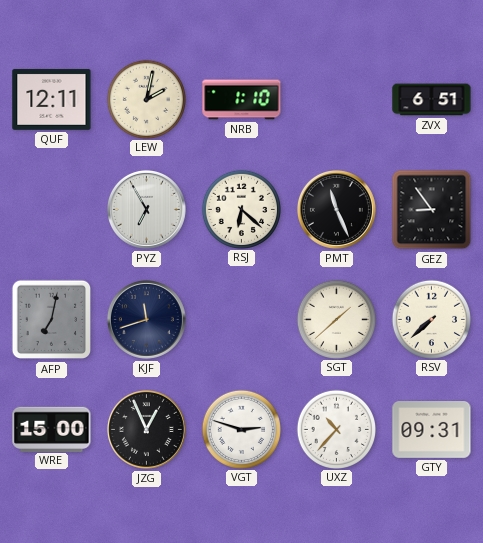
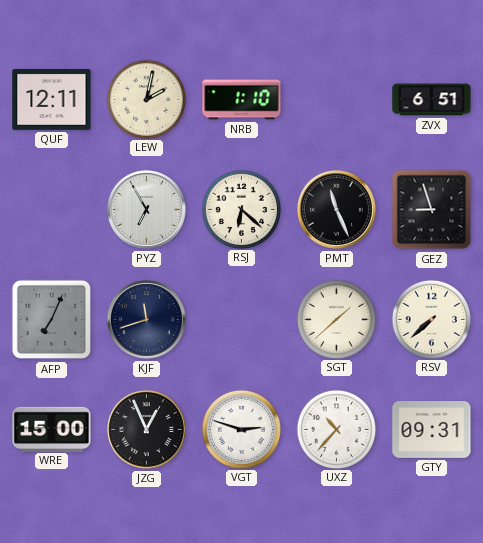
GEZ: 8:54 -> 8:57
AFP: 7:02 -> 7:04
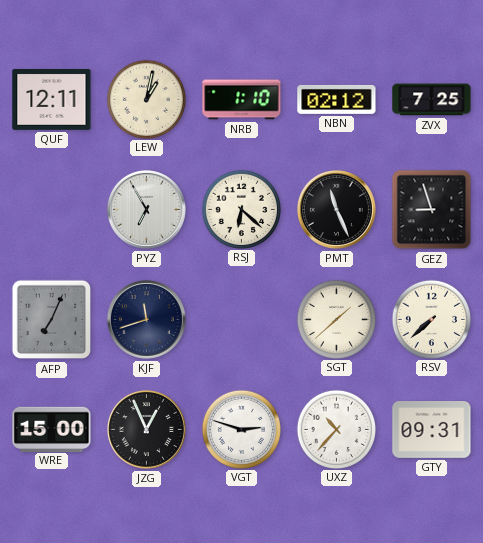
LEW: 2:02 -> 1:02
NBN: none -> 02:12
ZVX: 6:51 -> 7:25
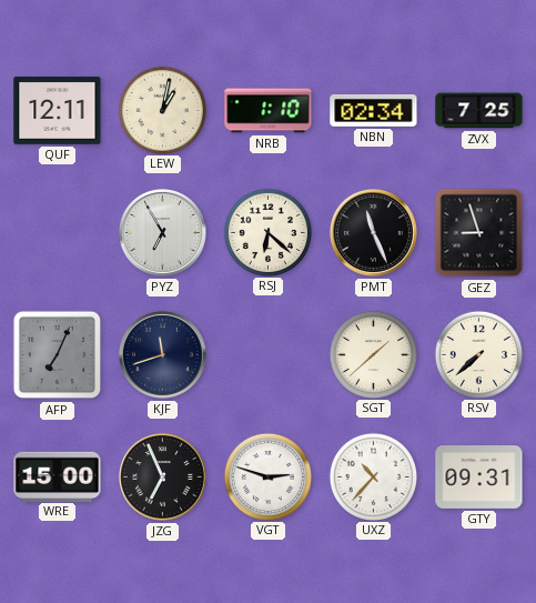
NBN: 02:12 -> 02:34
JZG: 12:56 -> 6:56
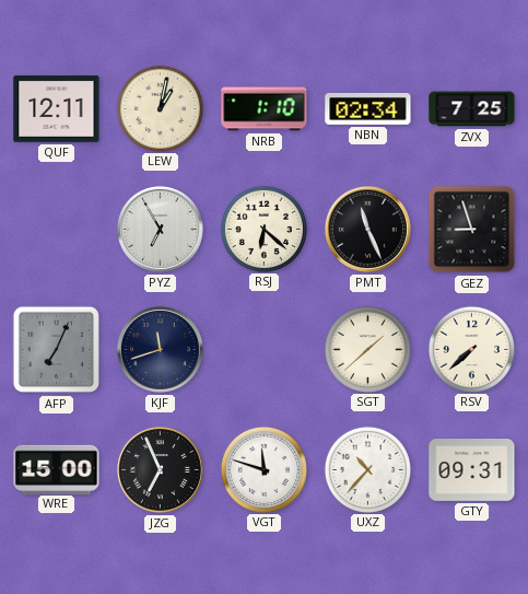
VGT: 2:48 -> 11:48
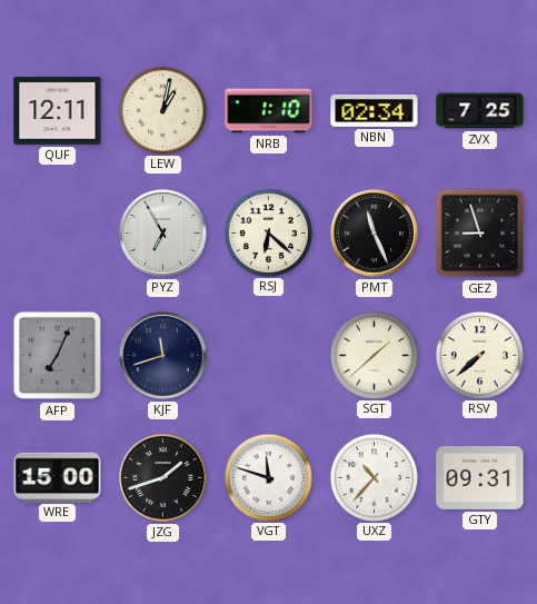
JZG: 6:56 -> 1:42
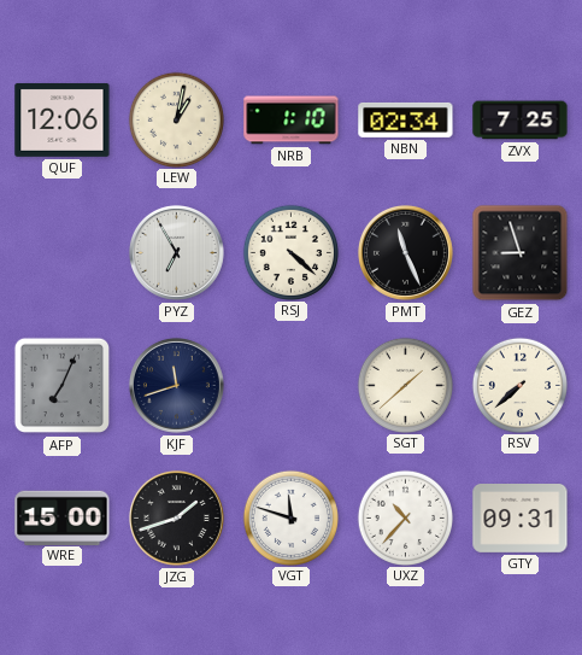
QUF: 12:11 -> 12:06
RSJ: 6:22 -> 4:22
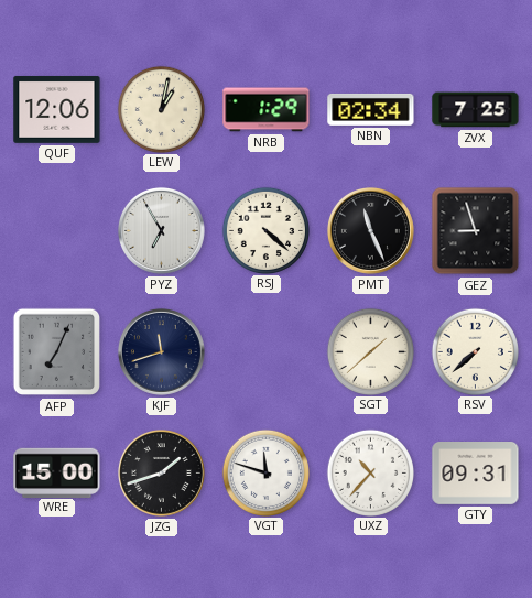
NRB: 1:10 -> 1:29
